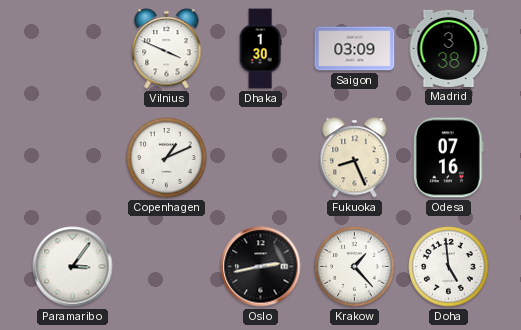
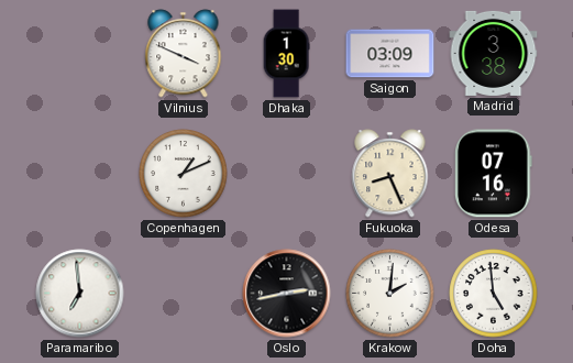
Paramaribo: 3:06 -> 6:59
Krakow: 1:23 -> 2:01
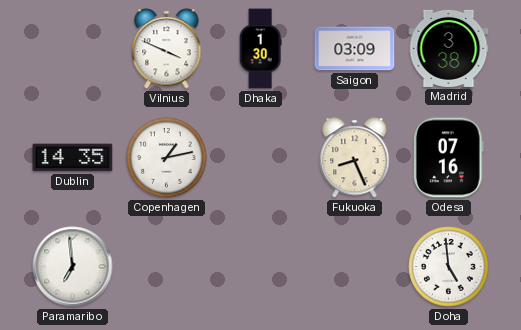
Dublin: none -> 14:35
Copenhagen: 1:11 -> 1:13
Oslo: 2:43 -> none
Krakow: 2:01 -> none
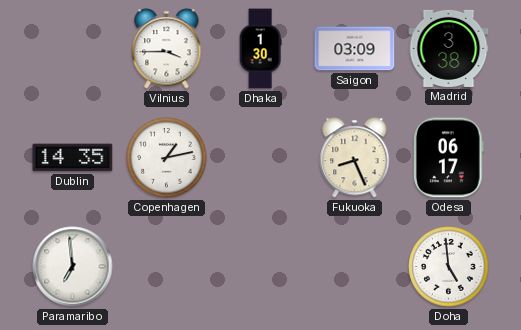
Vilnius: 3:49 -> 3:45
Odesa: 07:16 -> 06:17
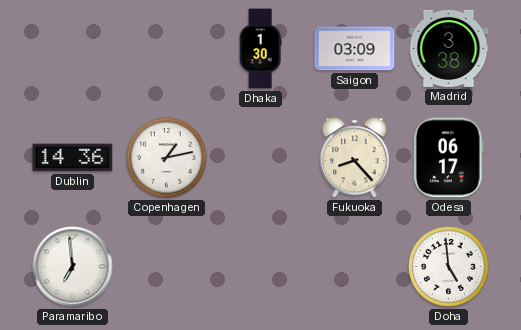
Vilnius: 3:45 -> none
Dublin: 14:35 -> 14:36
Fukuoka: 8:26 -> 8:23
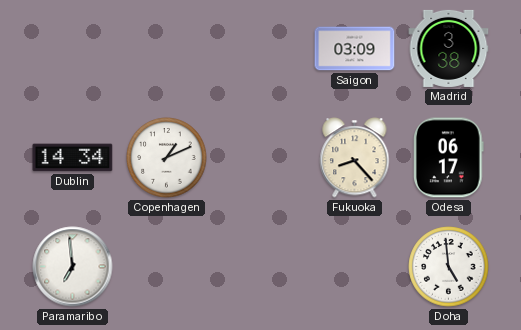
Dhaka: 1:30 -> none
Dublin: 14:36 -> 14:34
Copenhagen: 1:13 -> 1:11
